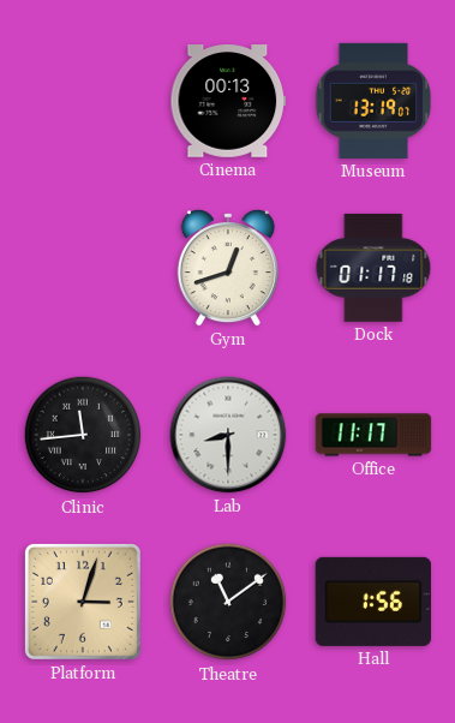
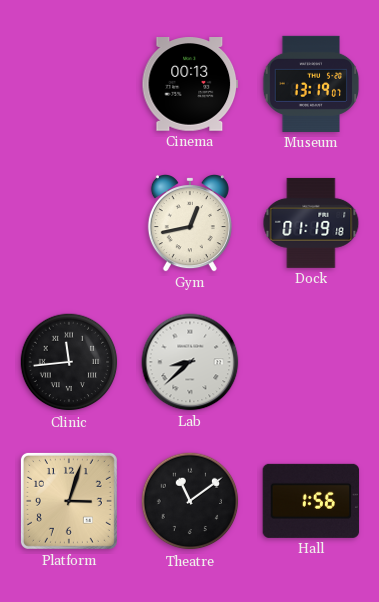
Gym: 12:42 -> 12:43
Dock: 01:17 -> 01:19
Lab: 8:30 -> 8:38
Office: 11:17 -> none
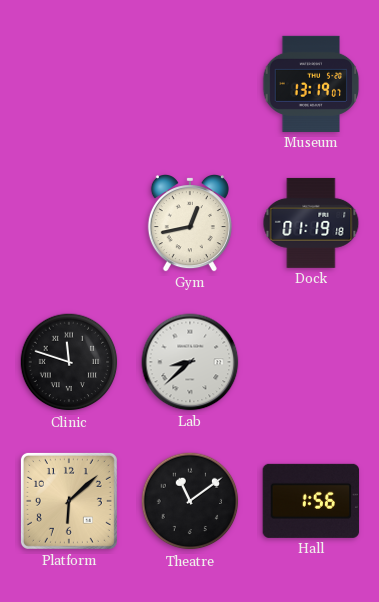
Cinema: 00:13 -> none
Clinic: 11:44 -> 11:48
Platform: 3:03 -> 6:08
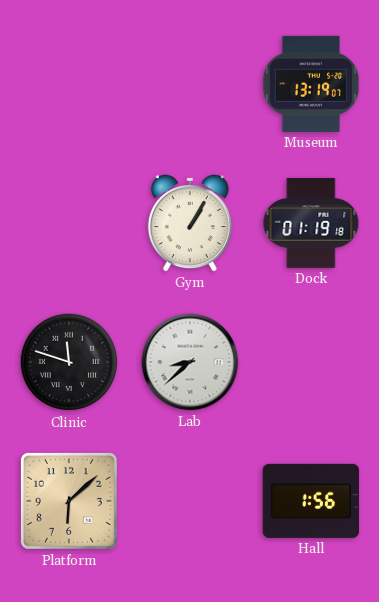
Gym: 12:43 -> 1:05
Theatre: 11:09 -> none
